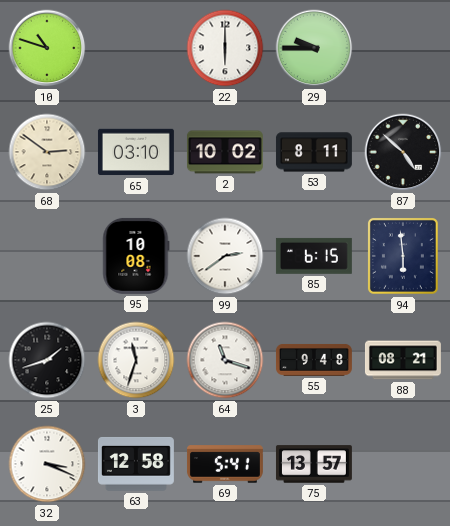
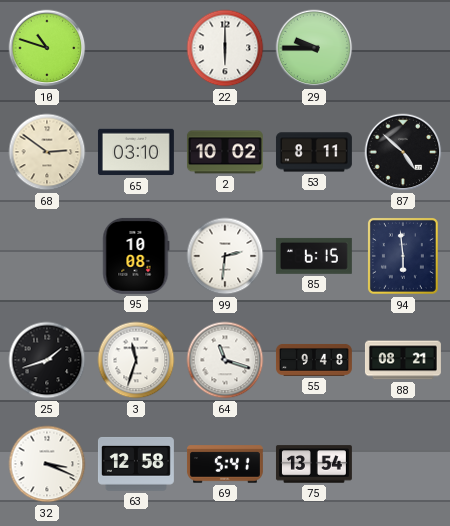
99: 2:39 -> 2:31
75: 13:57 -> 13:54
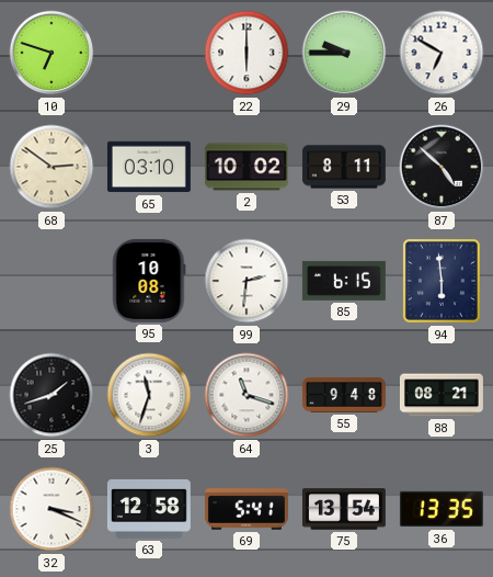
10: 10:48 -> 6:48
26: none -> 6:50
36: none -> 13:35
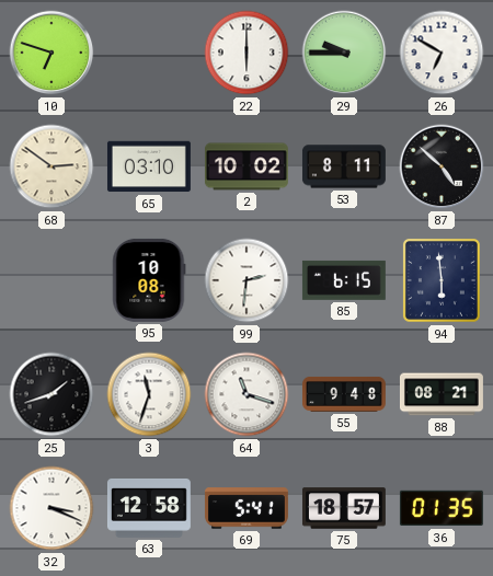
75: 13:54 -> 18:57
36: 13:35 -> 01:35
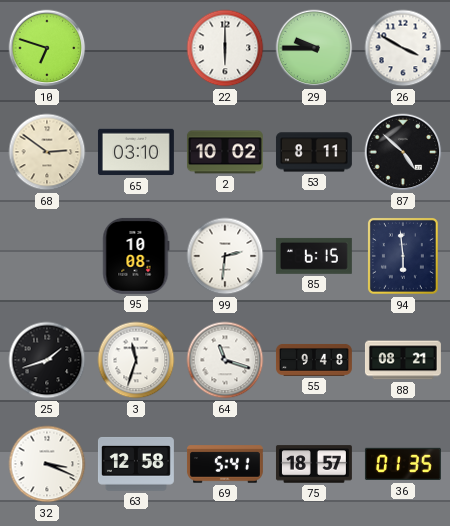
26: 6:50 -> 3:50
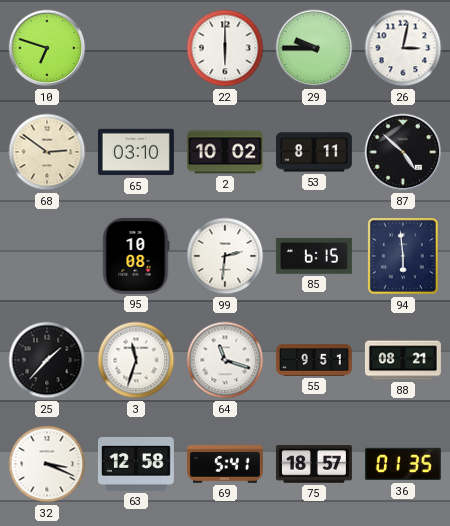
26: 3:50 -> 3:02
25: 1:42 -> 1:37
55: 9:48 -> 9:51
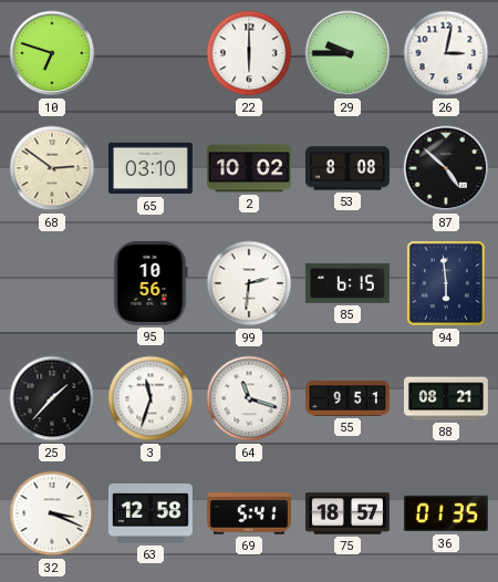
53: 8:11 -> 8:08
95: 10:08 -> 10:56
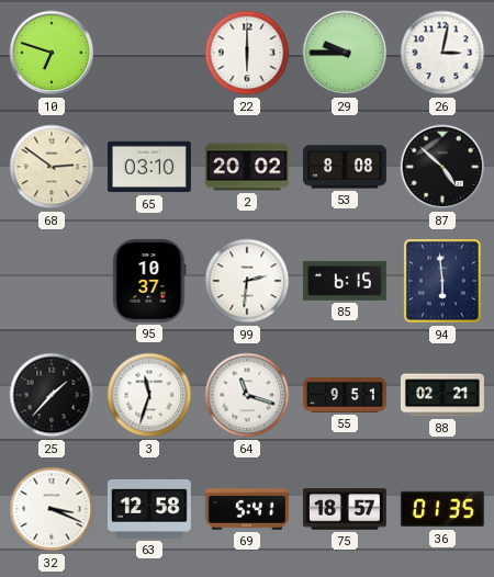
2: 10:02 -> 20:02
95: 10:56 -> 10:37
88: 08:21 -> 02:21
